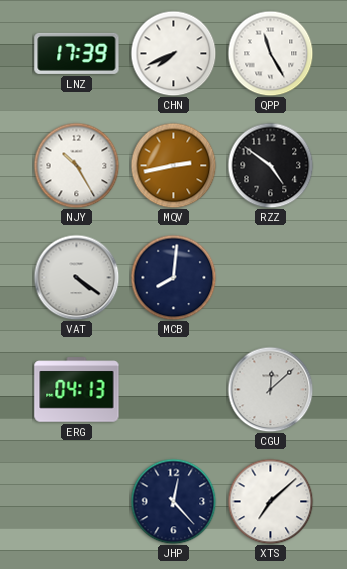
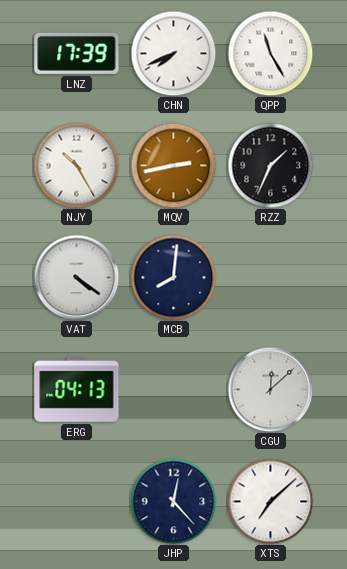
RZZ: 4:51 -> 1:34
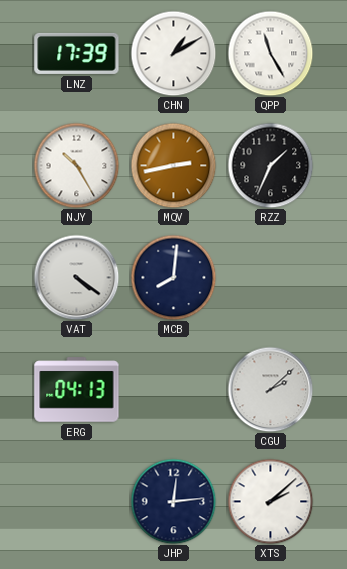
CHN: 7:41 -> 1:10
CGU: 12:08 -> 2:08
JHP: 12:23 -> 12:14
XTS: 7:08 -> 2:08
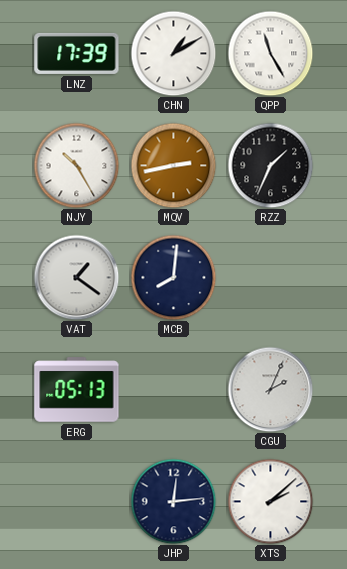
VAT: 4:21 -> 1:21
ERG: 04:13 -> 05:13
CGU: 2:08 -> 2:04
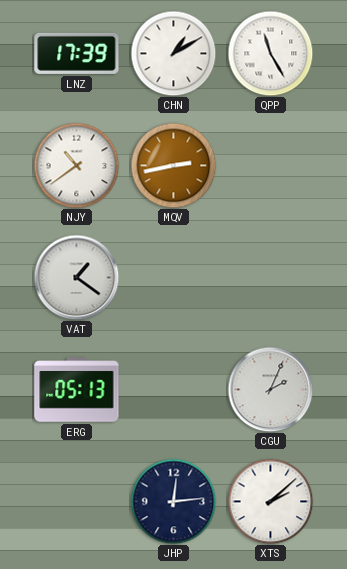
NJY: 10:25 -> 10:39
RZZ: 1:34 -> none
MCB: 8:01 -> none
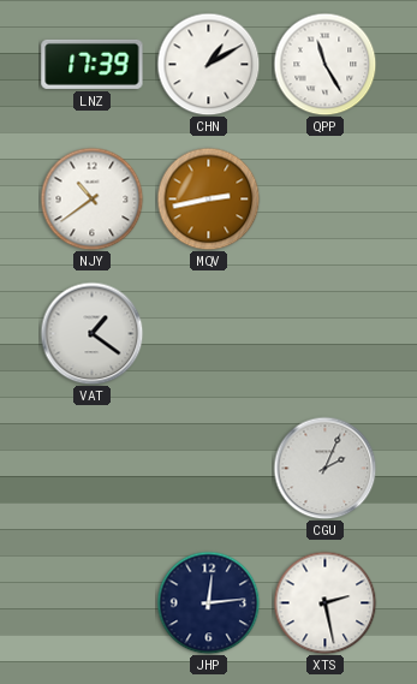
ERG: 05:13 -> none
XTS: 2:08 -> 2:28
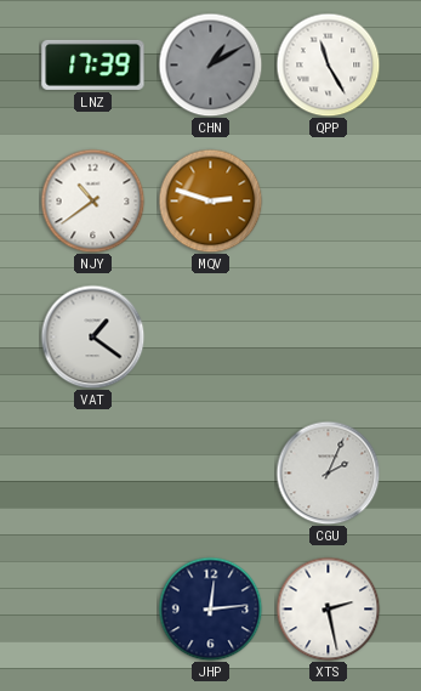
CHN dial: white -> grey
MQV: 2:43 -> 2:48
